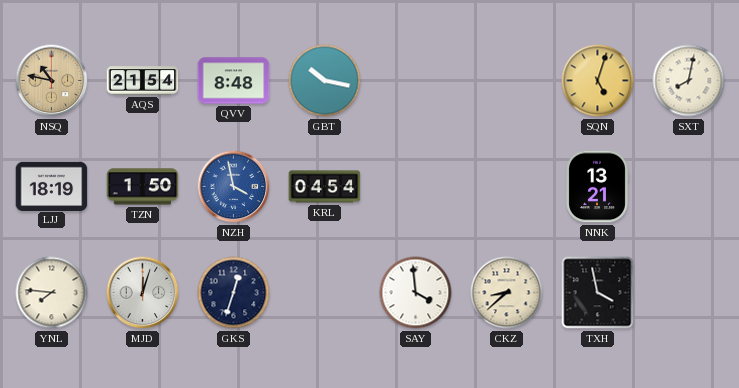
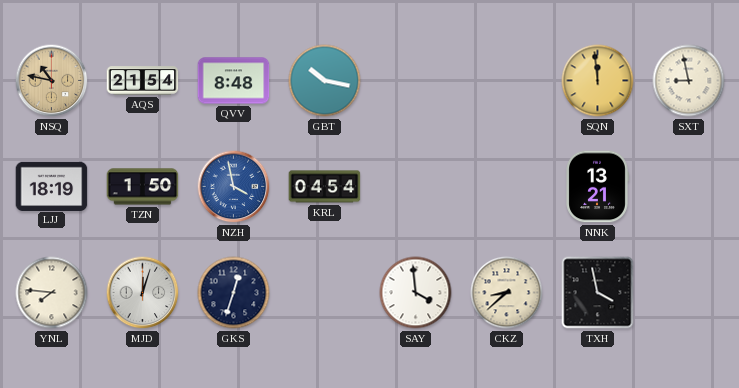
SQN: 5:03 -> 11:59
SXT: 8:02 -> 8:58
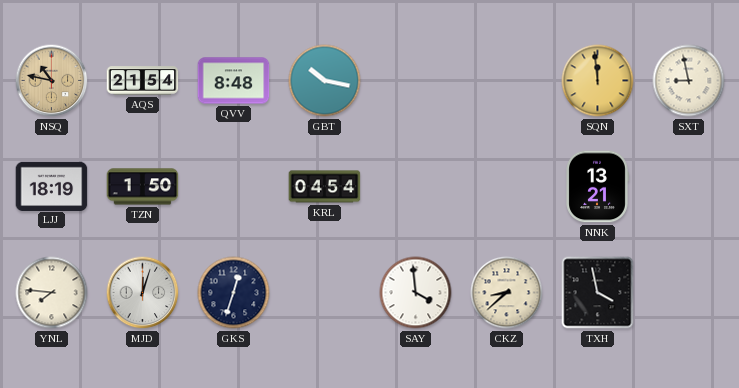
NZH: 3:58 -> none
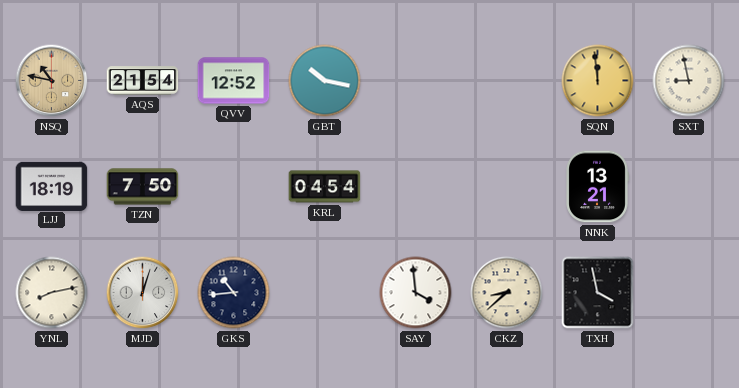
QVV: 8:48 -> 12:52
TZN: 1:50 -> 7:50
YNL: 7:46 -> 8:13
GKS: 12:33 -> 10:44
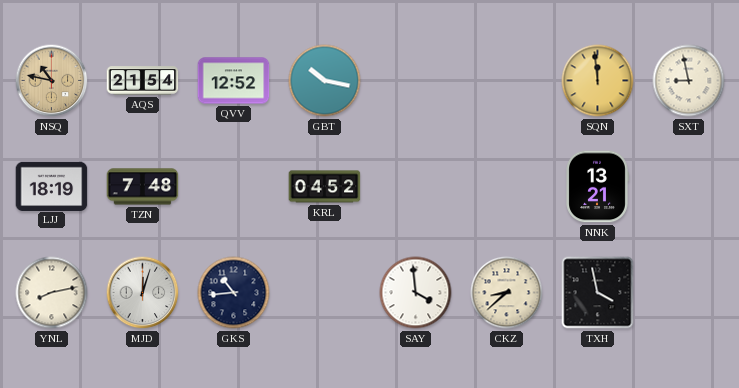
TZN: 7:50 -> 7:48
KRL: 04:54 -> 04:52
